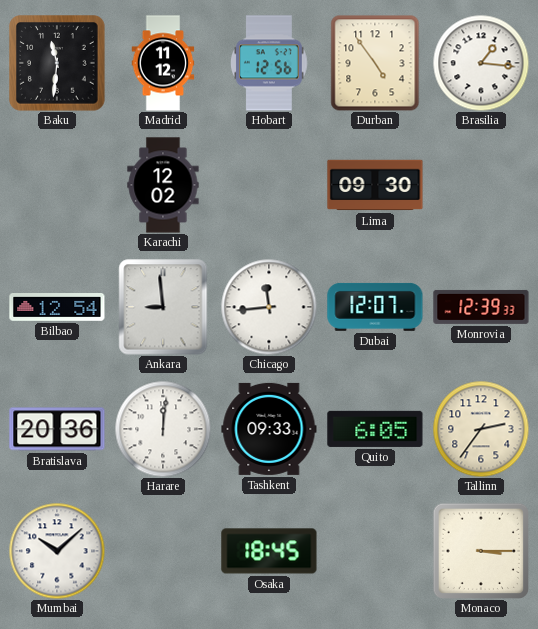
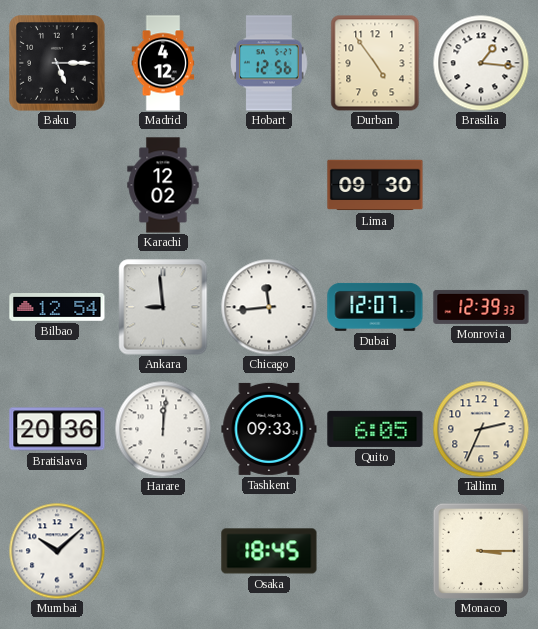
Baku: 11:31 -> 5:15
Madrid: 11:12 -> 4:12
Tallinn: 2:36 -> 2:34
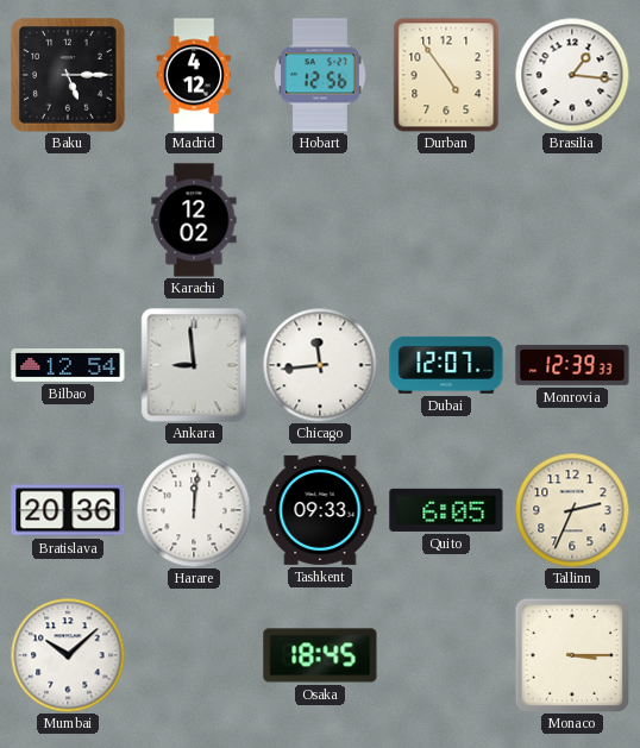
Lima: 09:30 -> none
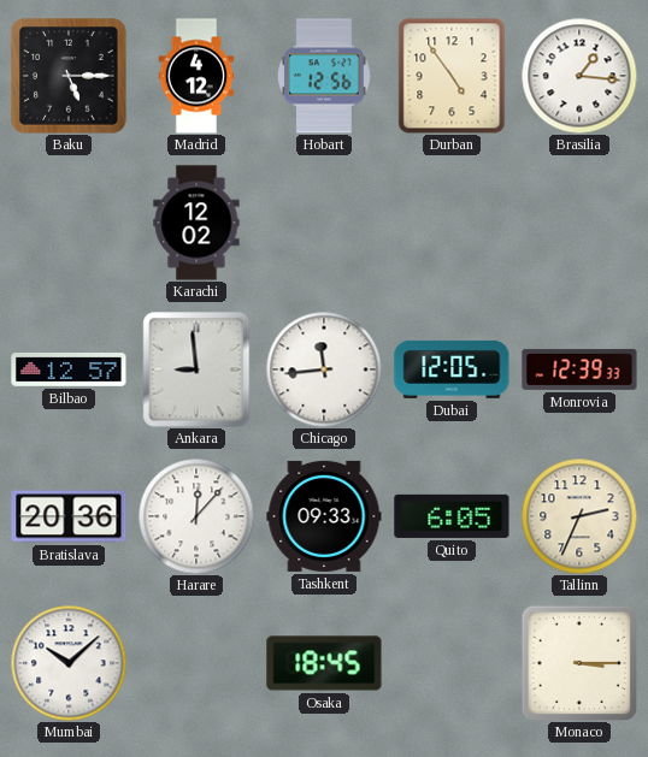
Bilbao: 12:54 -> 12:57
Dubai: 12:07 -> 12:05
Harare: 12:01 -> 12:07
